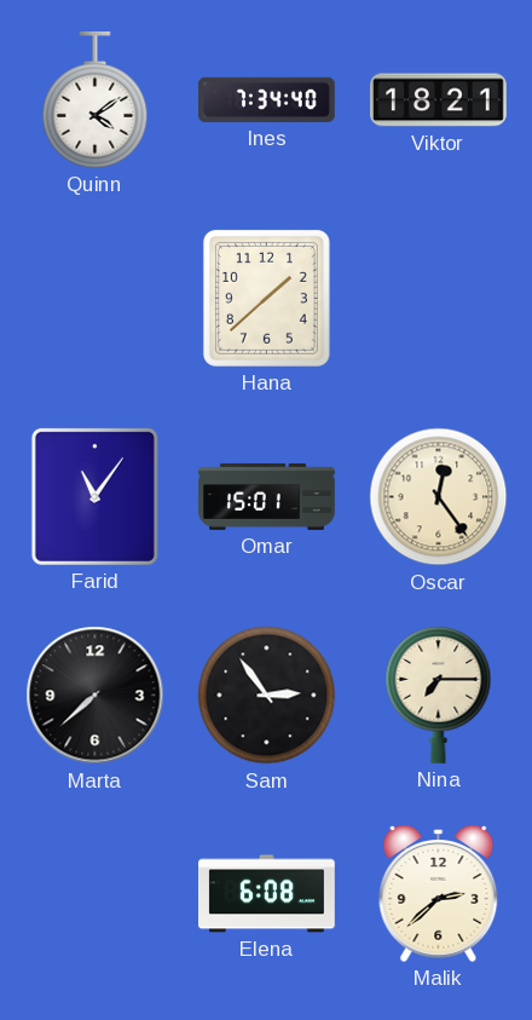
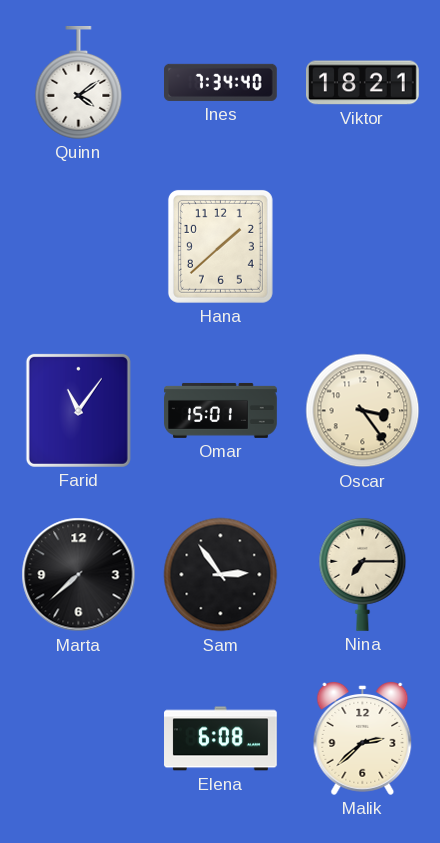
Oscar: 12:24 -> 3:24
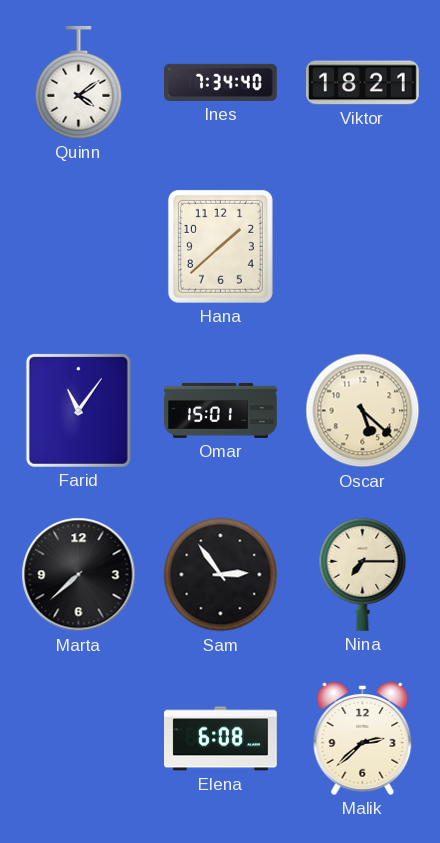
Oscar: 3:24 -> 5:22
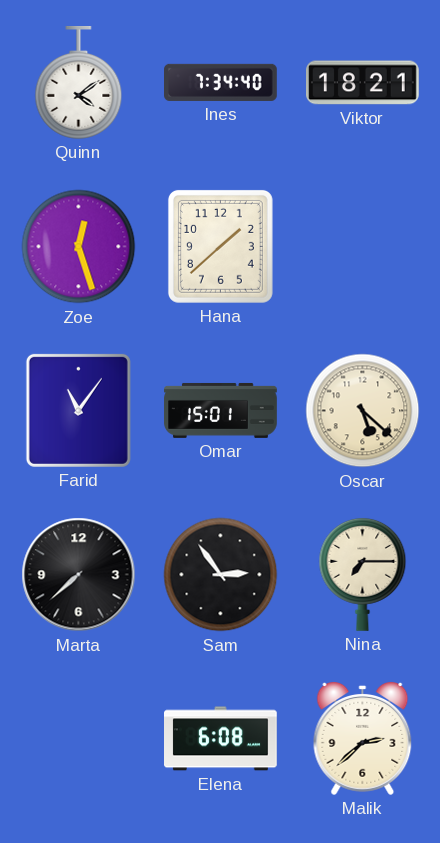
Zoe: none -> 12:27
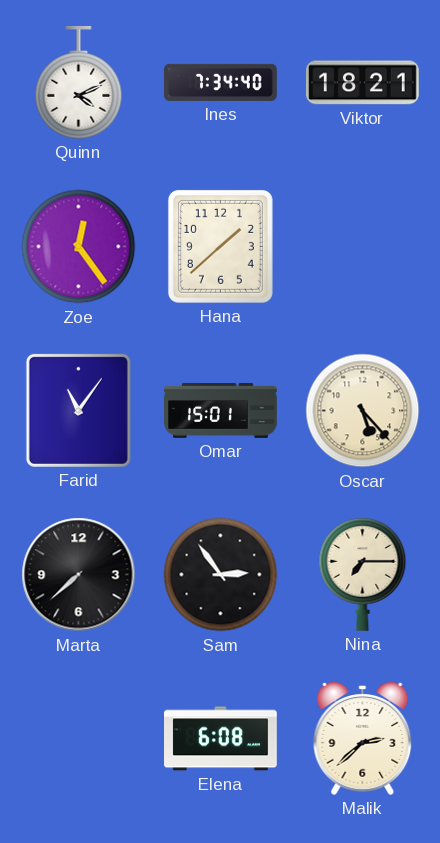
Quinn: 4:09 -> 4:11
Zoe: 12:27 -> 12:24
Oscar: 5:22 -> 5:23
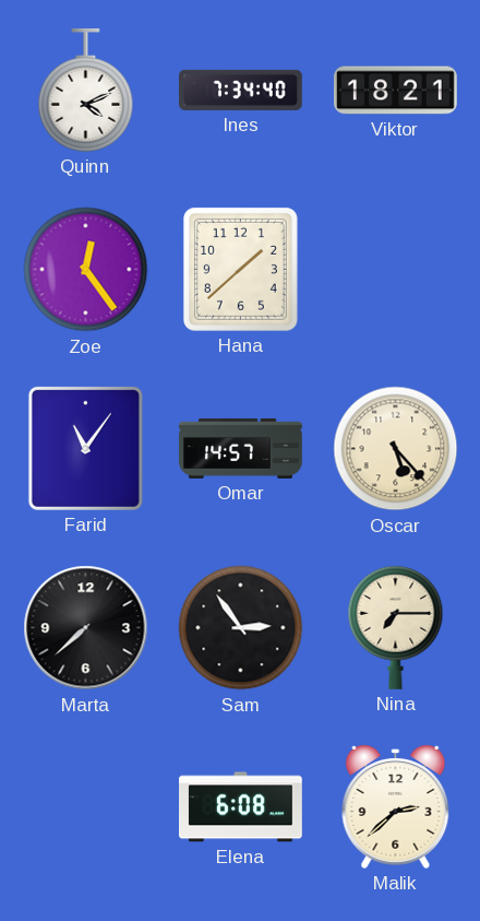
Omar: 15:01 -> 14:57
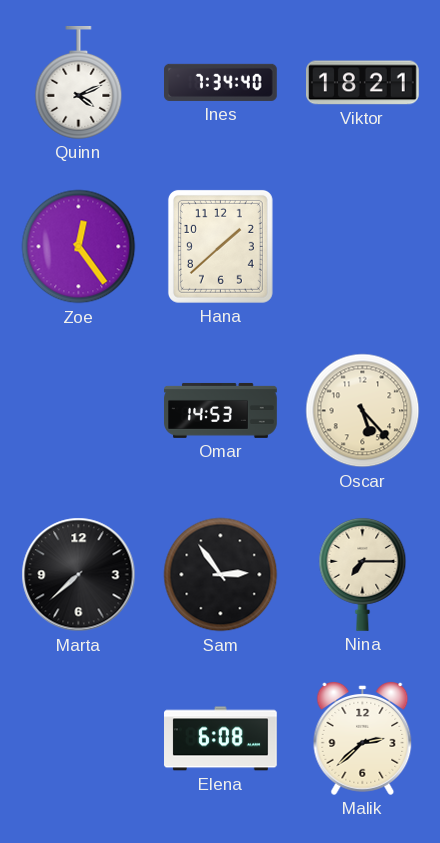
Farid: 11:06 -> none
Omar: 14:57 -> 14:53
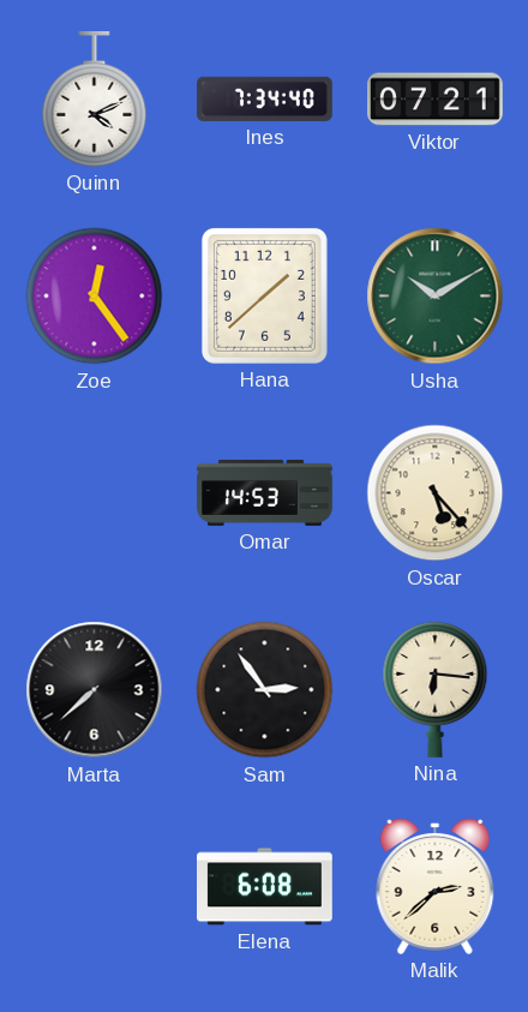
Viktor: 18:21 -> 07:21
Usha: none -> 10:10
Nina: 7:15 -> 6:16
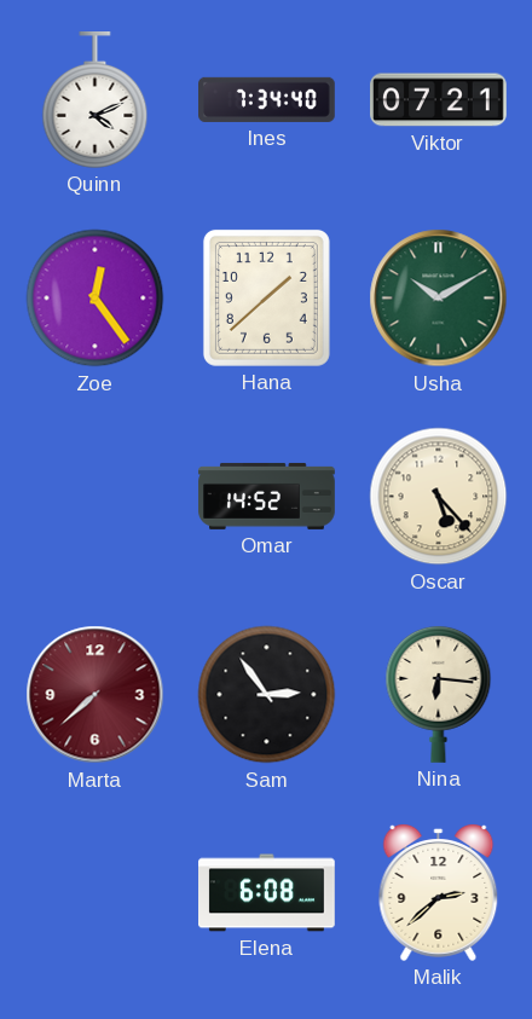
Omar: 14:53 -> 14:52
Marta dial: black -> burgundy
